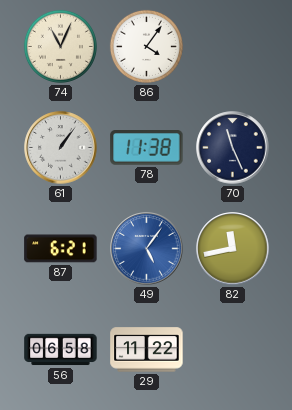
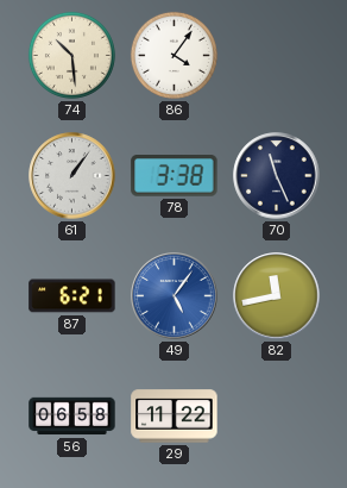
74: 11:04 -> 10:29
78: 11:38 -> 3:38
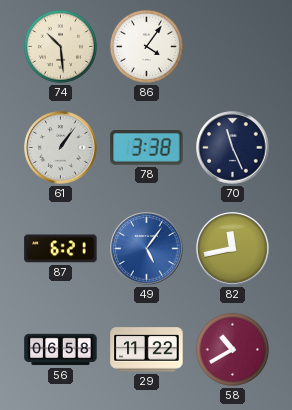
58: none -> 10:40
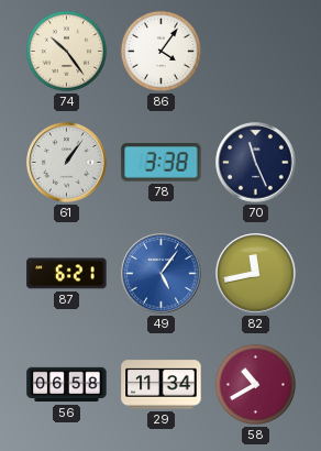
74: 10:29 -> 10:24
29: 11:22 -> 11:34
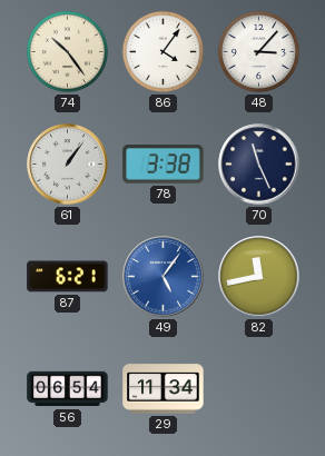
48: none -> 3:07
56: 06:58 -> 06:54
58: 10:40 -> none
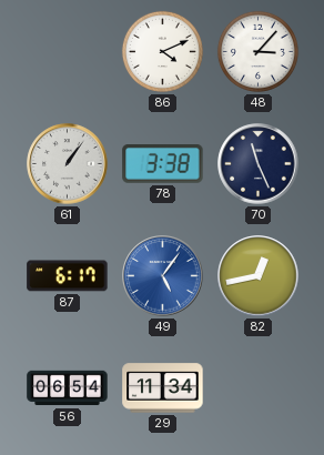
74: 10:24 -> none
86: 4:06 -> 4:11
87: 6:21 -> 6:17
82: 11:43 -> 12:43
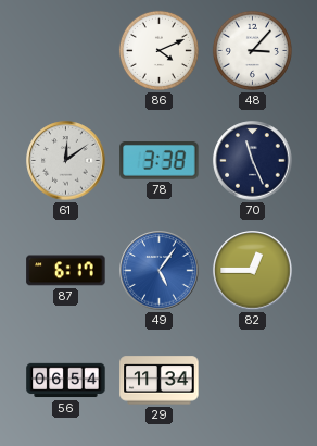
61: 1:06 -> 12:09
82: 12:43 -> 12:45
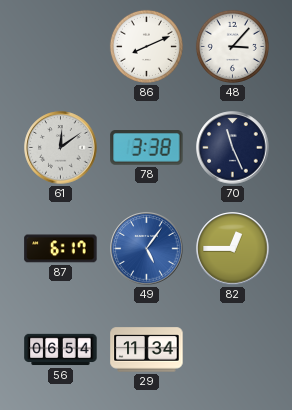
86: 4:11 -> 8:11
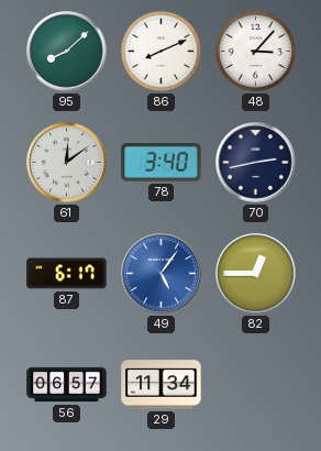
95: none -> 8:08
78: 3:38 -> 3:40
70: 11:26 -> 2:43
56: 06:54 -> 06:57
